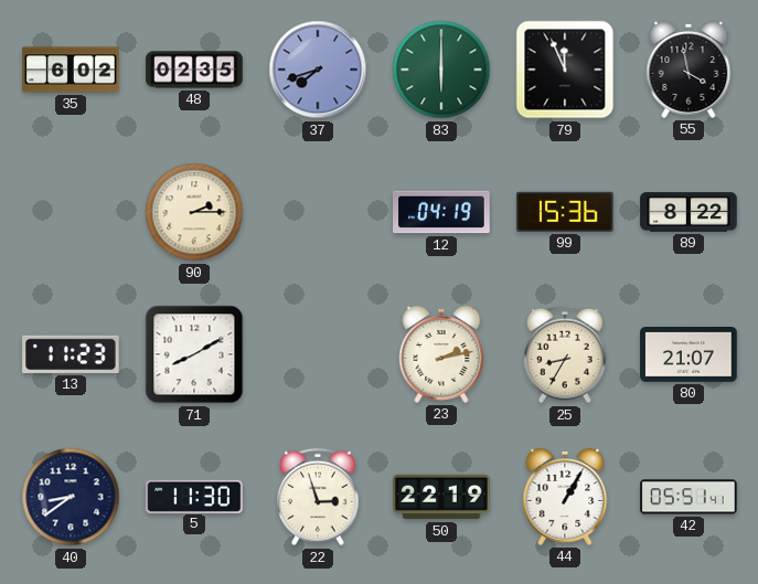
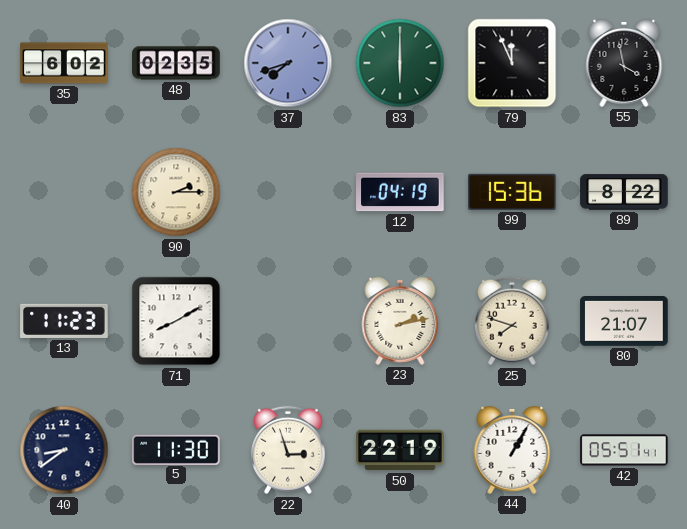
25: 8:35 -> 7:48
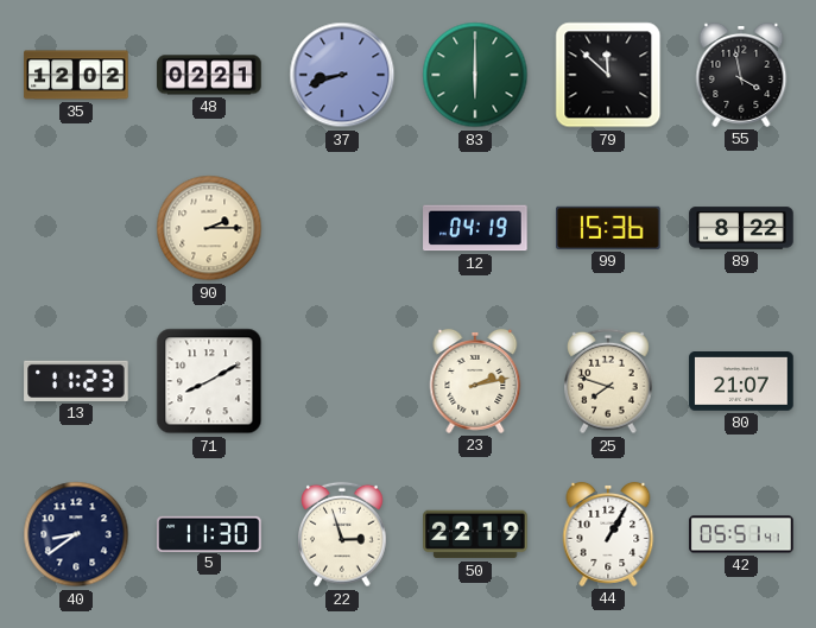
35: 6:02 -> 12:02
48: 02:35 -> 02:21
37: 7:42 -> 8:42
79: 11:56 -> 11:52
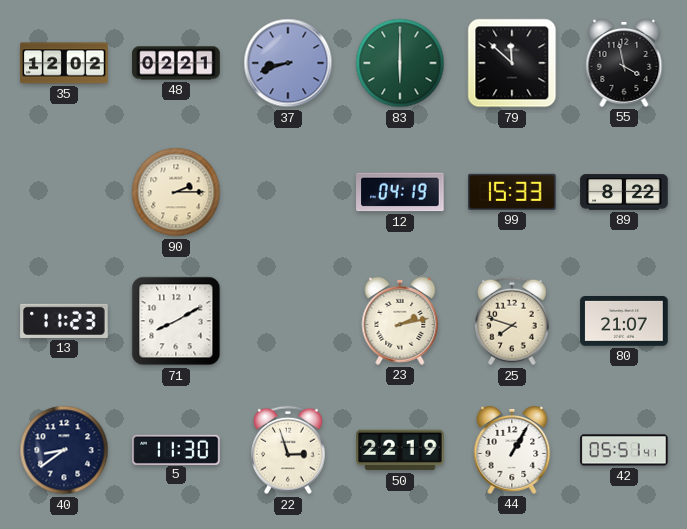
99: 15:36 -> 15:33
